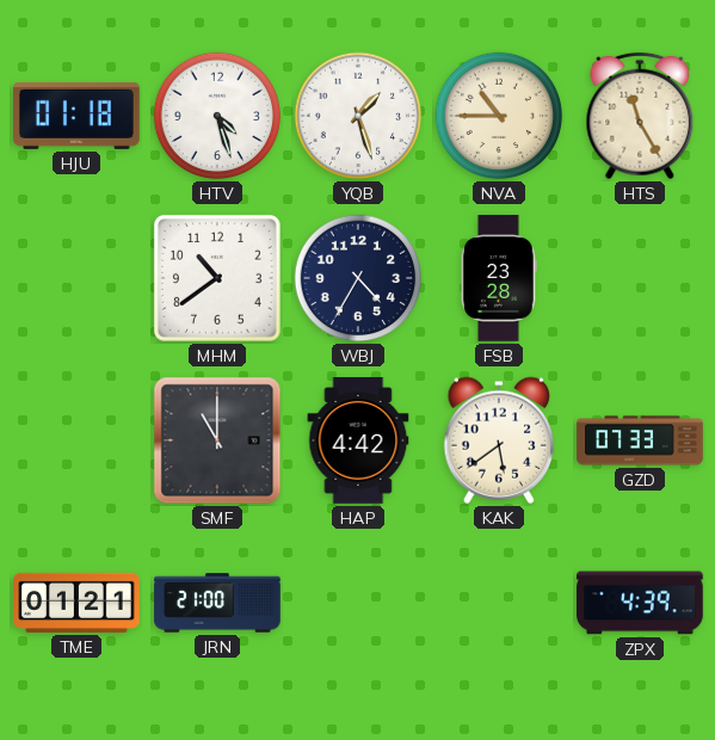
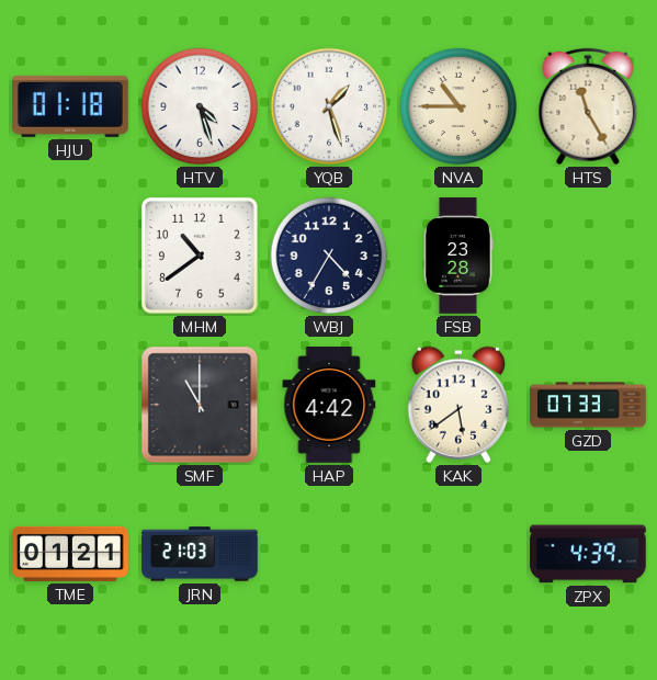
JRN: 21:00 -> 21:03
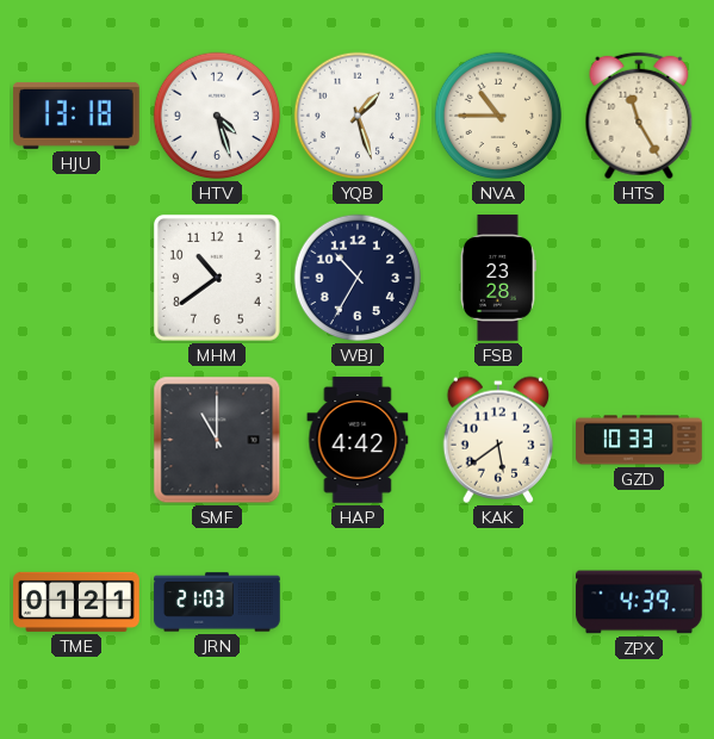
HJU: 01:18 -> 13:18
WBJ: 4:35 -> 10:35
GZD: 07:33 -> 10:33
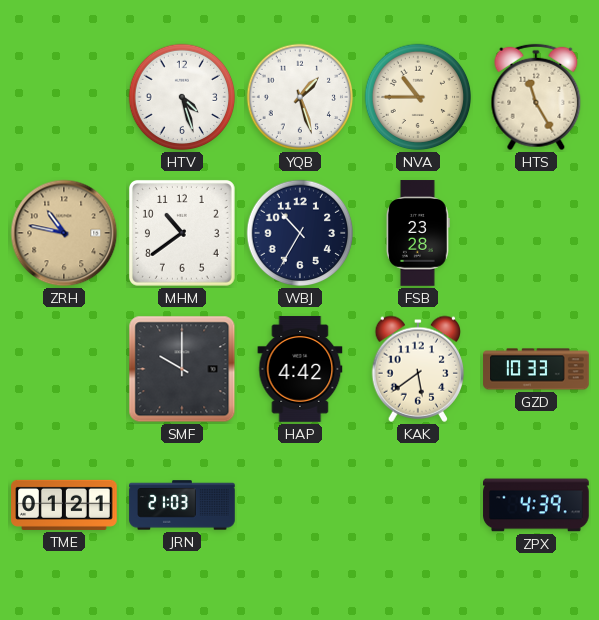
HJU: 13:18 -> none
ZRH: none -> 10:47
SMF: 11:00 -> 10:00
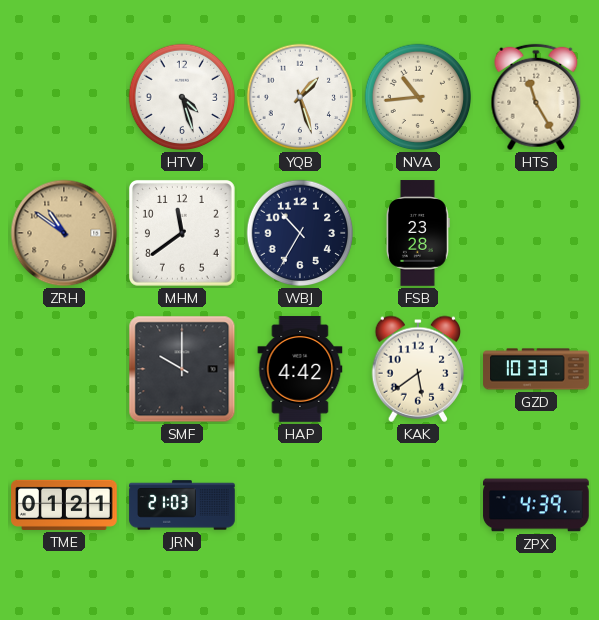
NVA: 10:45 -> 10:44
ZRH: 10:47 -> 10:51
MHM: 10:39 -> 11:39
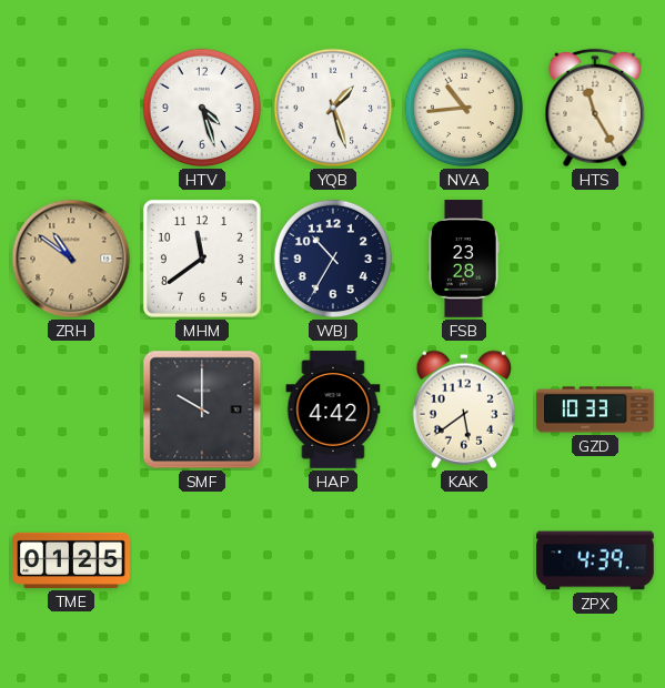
TME: 01:21 -> 01:25
JRN: 21:03 -> none
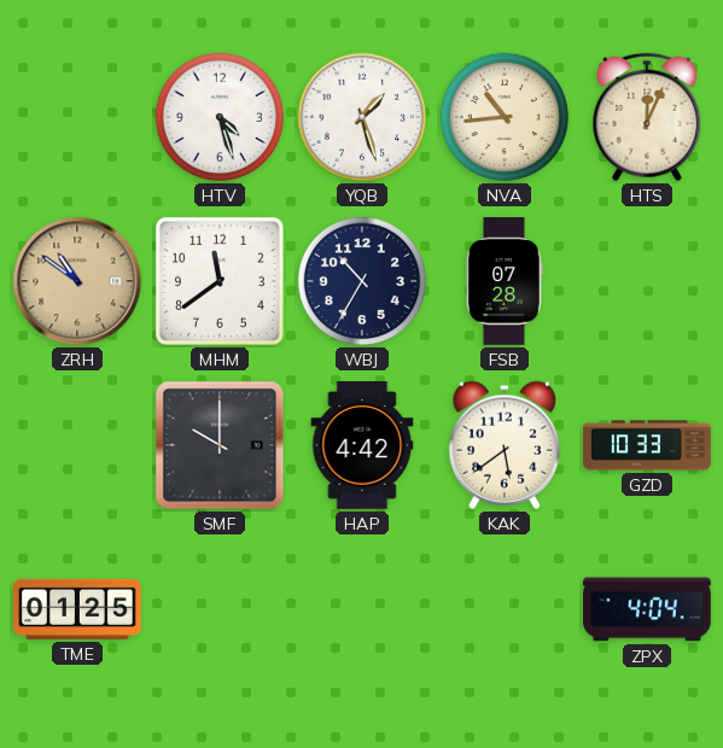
HTS: 11:25 -> 12:04
FSB: 23:28 -> 07:28
ZPX: 4:39 -> 4:04
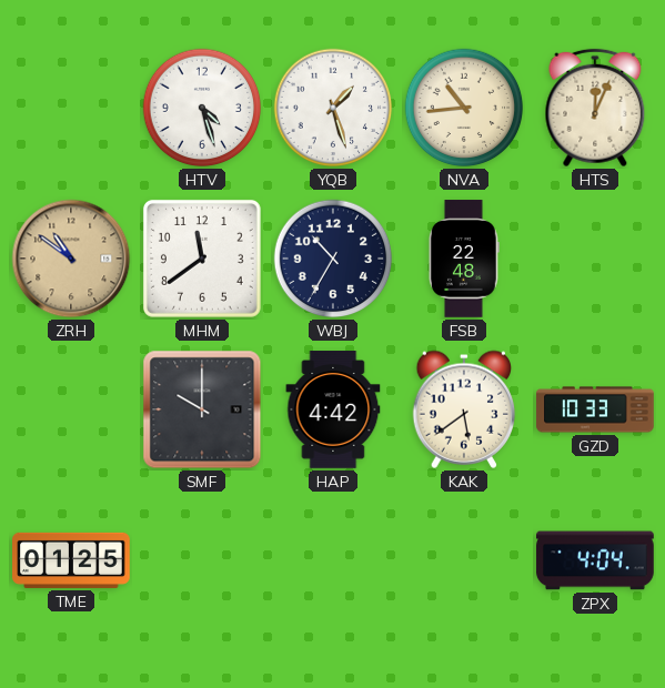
FSB: 07:28 -> 22:48
